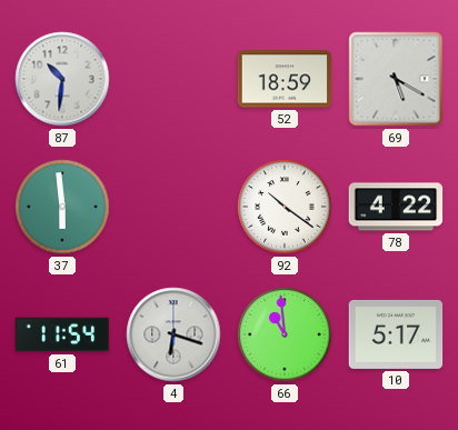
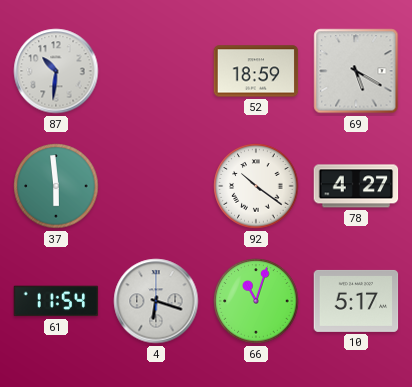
78: 4:22 -> 4:27
66: 10:59 -> 11:03
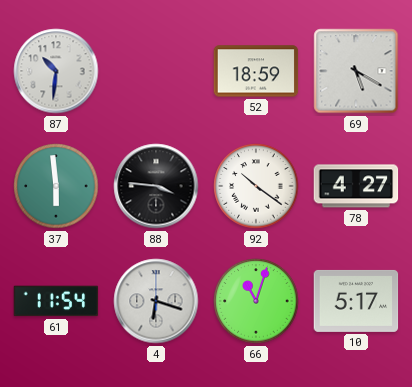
88: none -> 3:46
